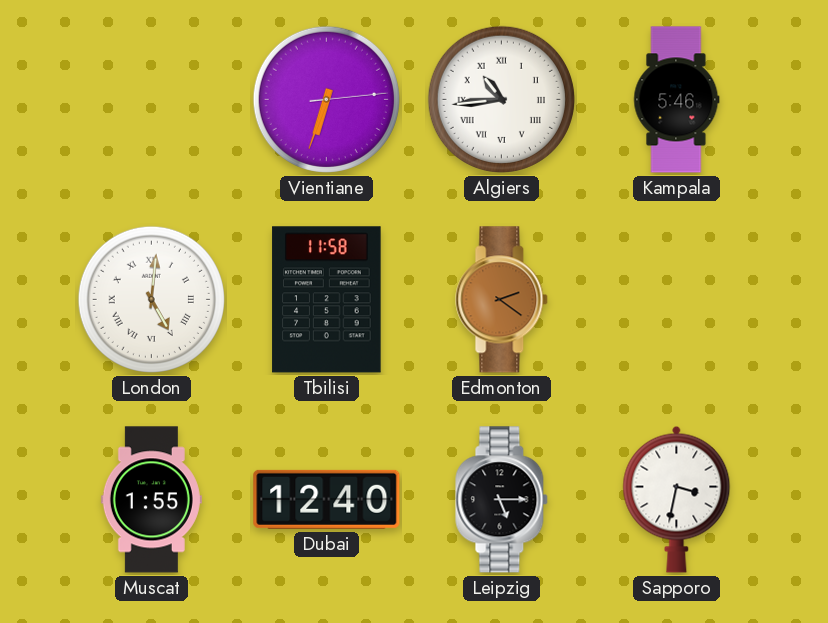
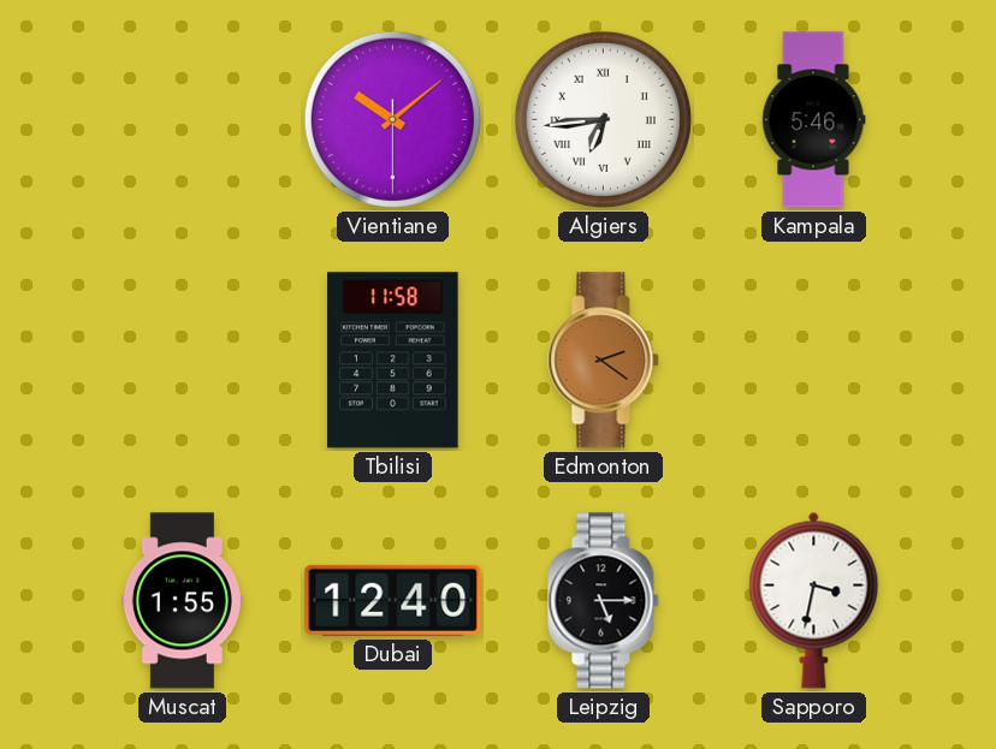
Vientiane: 6:33 -> 10:08
Algiers: 10:44 -> 6:44
London: 5:01 -> none
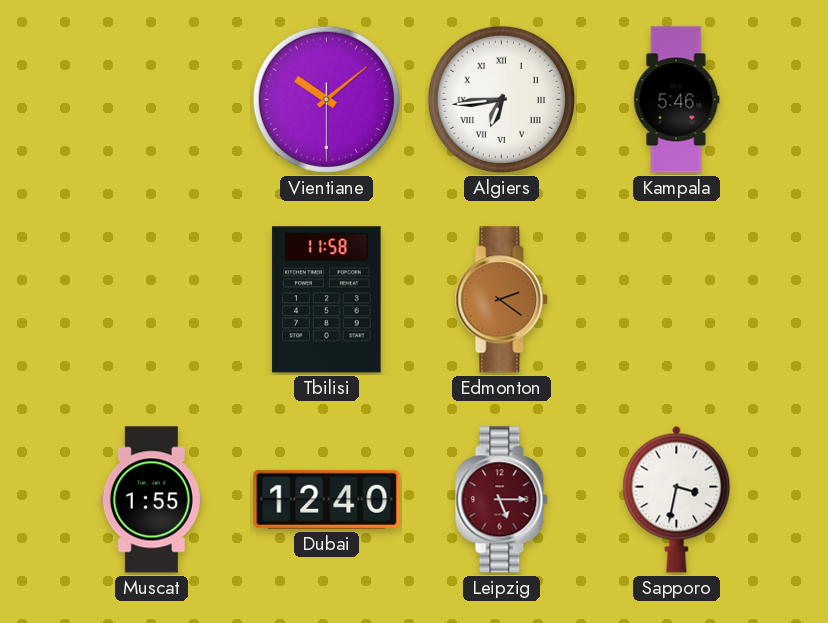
Leipzig dial: black -> burgundy
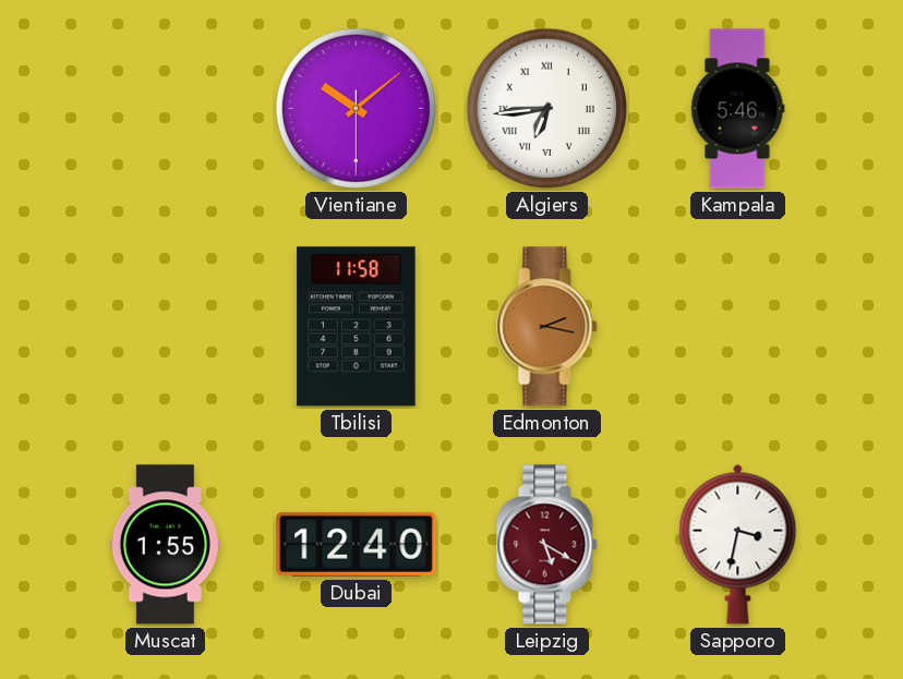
Edmonton: 2:21 -> 2:17
Leipzig: 5:15 -> 5:20
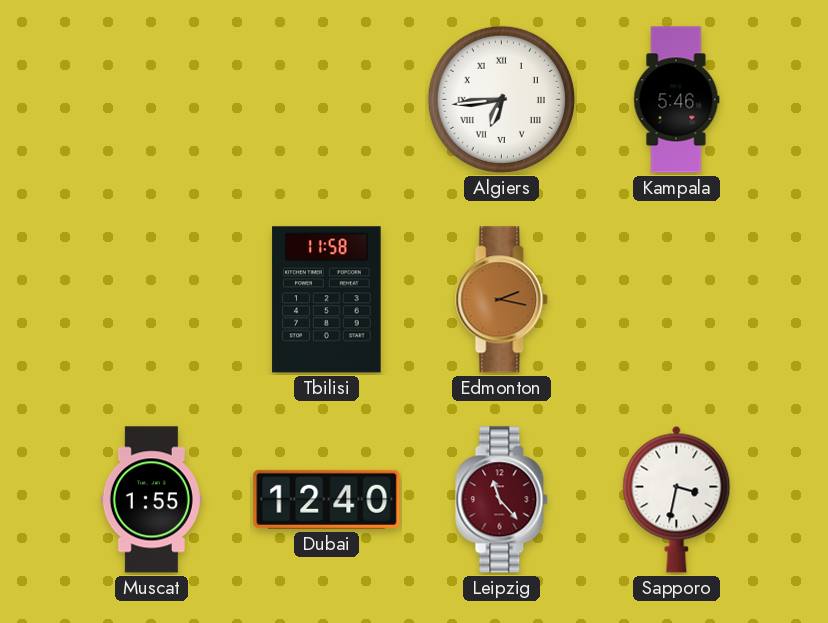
Vientiane: 10:08 -> none
Leipzig: 5:20 -> 11:23
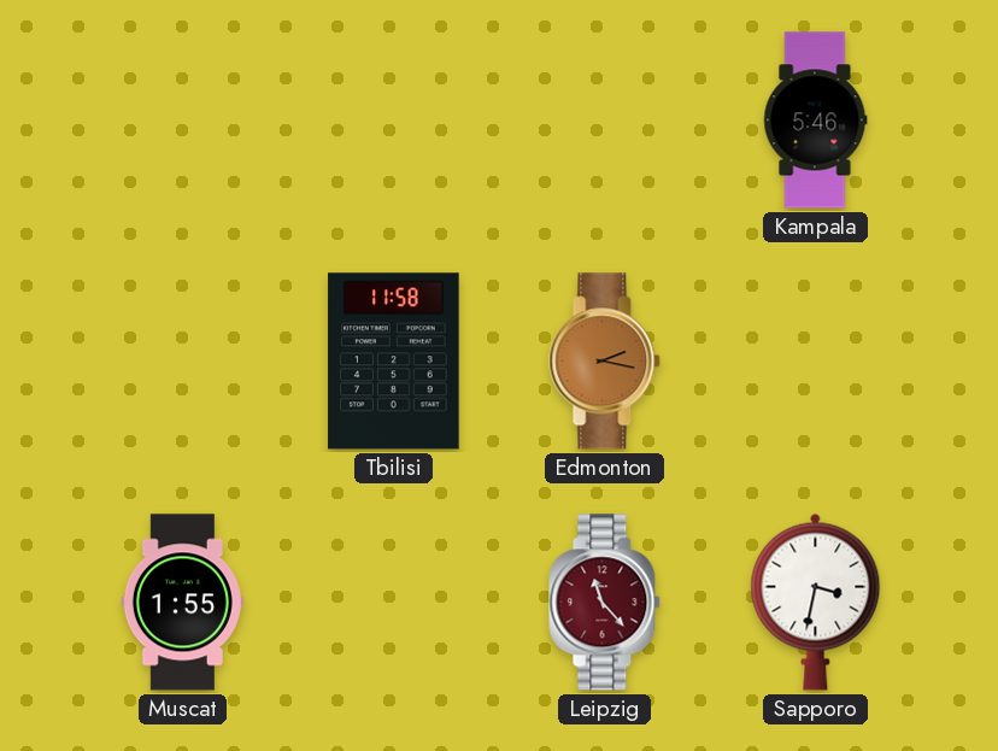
Algiers: 6:44 -> none
Dubai: 12:40 -> none
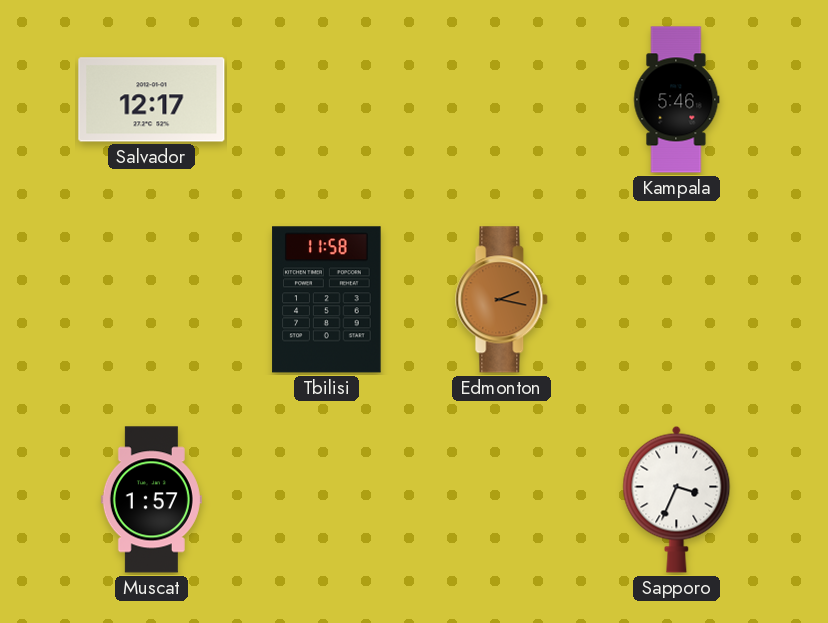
Salvador: none -> 12:17
Muscat: 1:55 -> 1:57
Leipzig: 11:23 -> none
Sapporo: 3:32 -> 3:34
